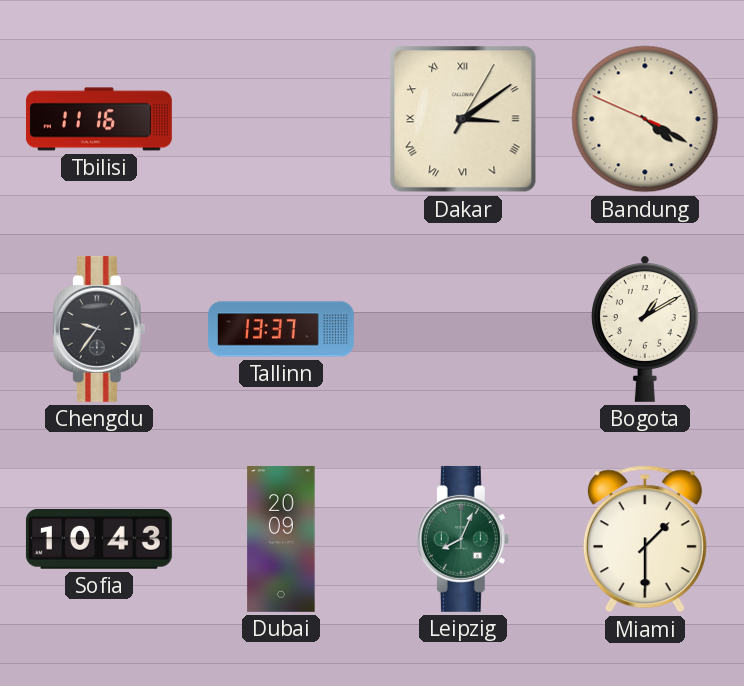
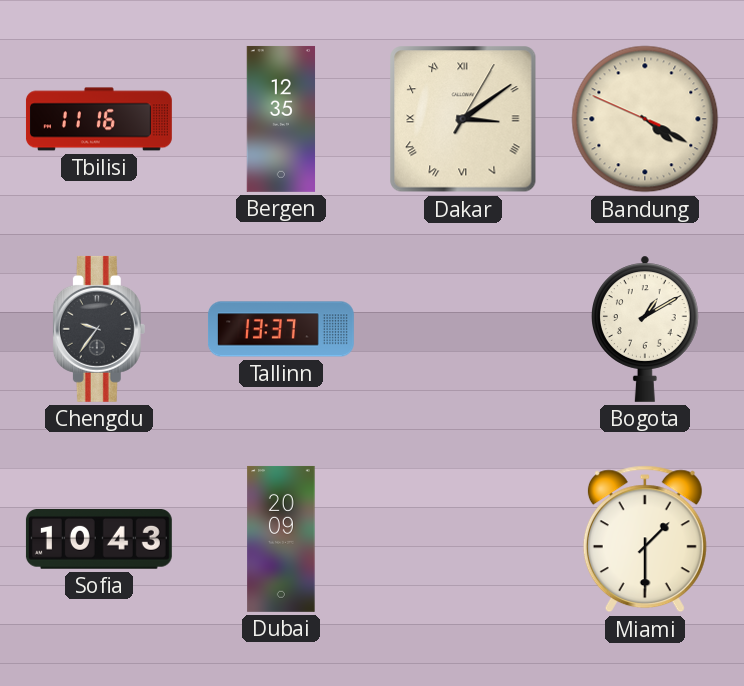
Bergen: none -> 12:35
Leipzig: 8:04 -> none
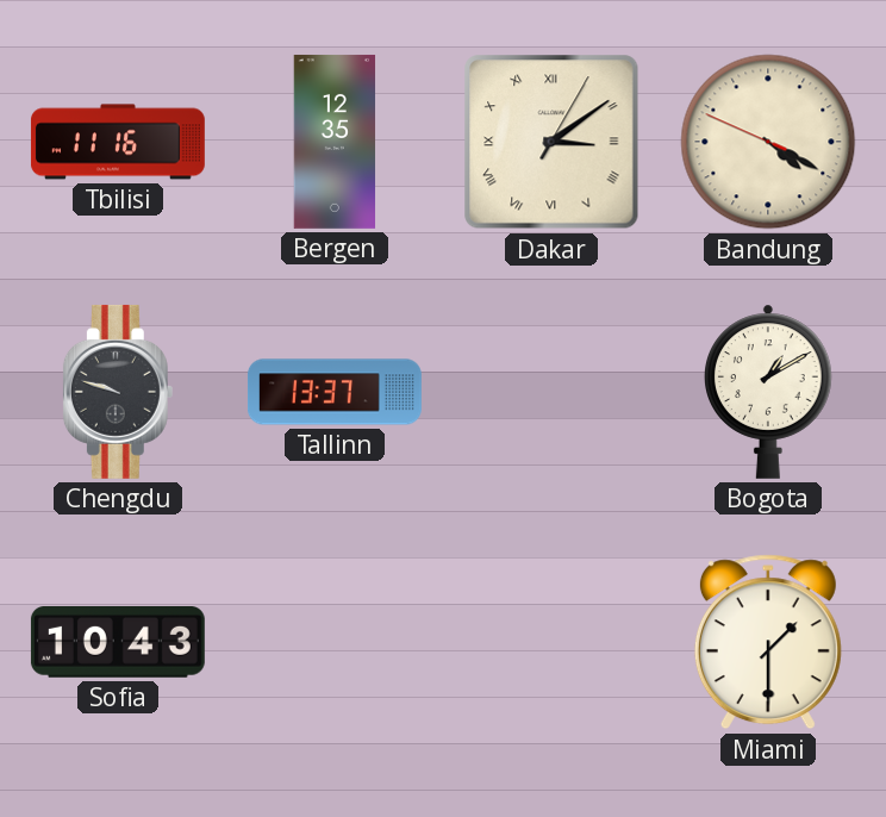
Chengdu: 9:36 -> 9:48
Dubai: 20:09 -> none
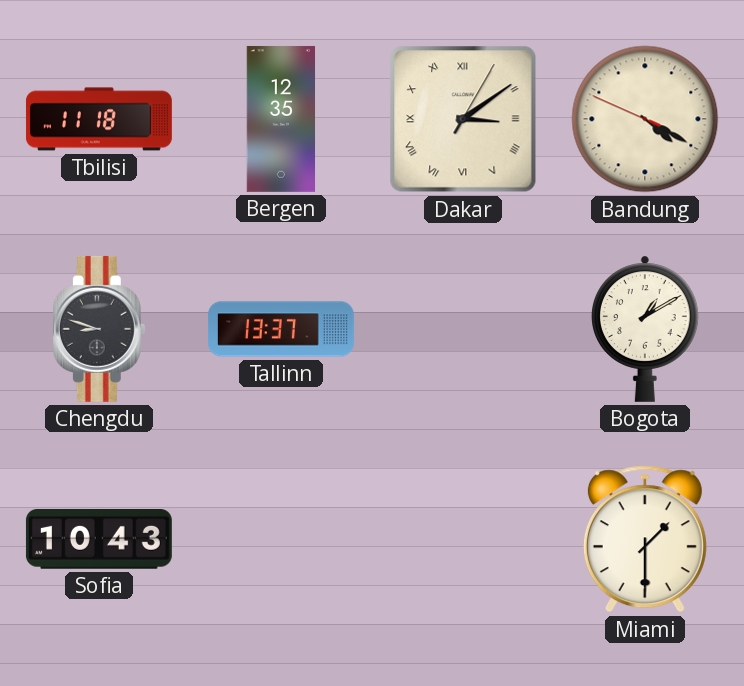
Tbilisi: 11:16 -> 11:18
Chengdu: 9:48 -> 8:48
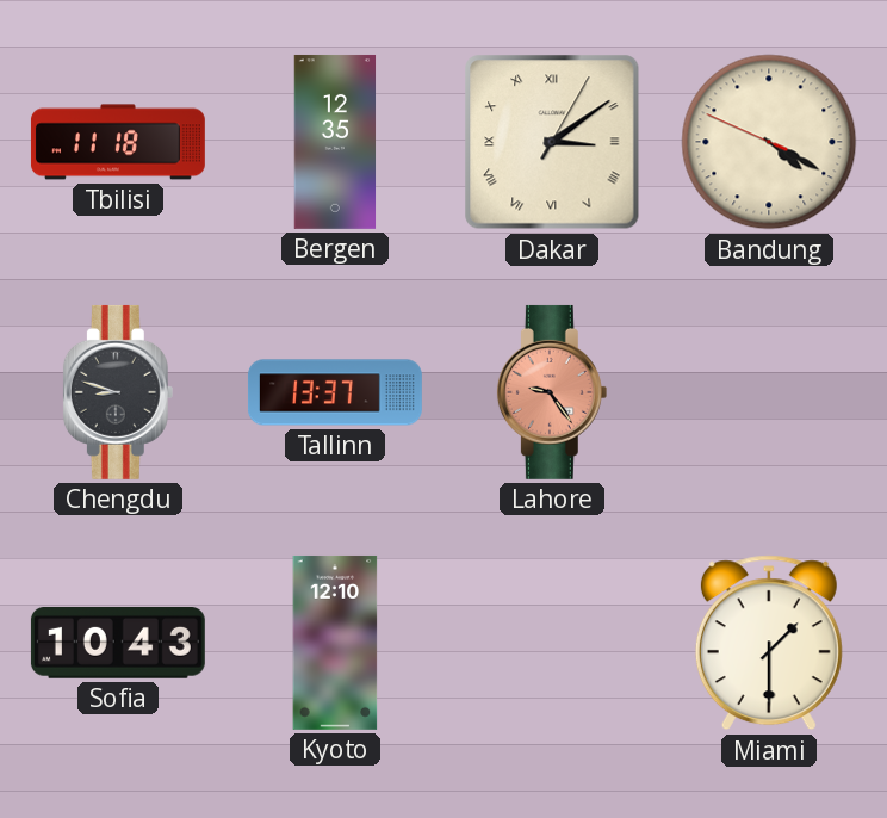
Lahore: none -> 9:24
Bogota: 1:10 -> none
Kyoto: none -> 12:10
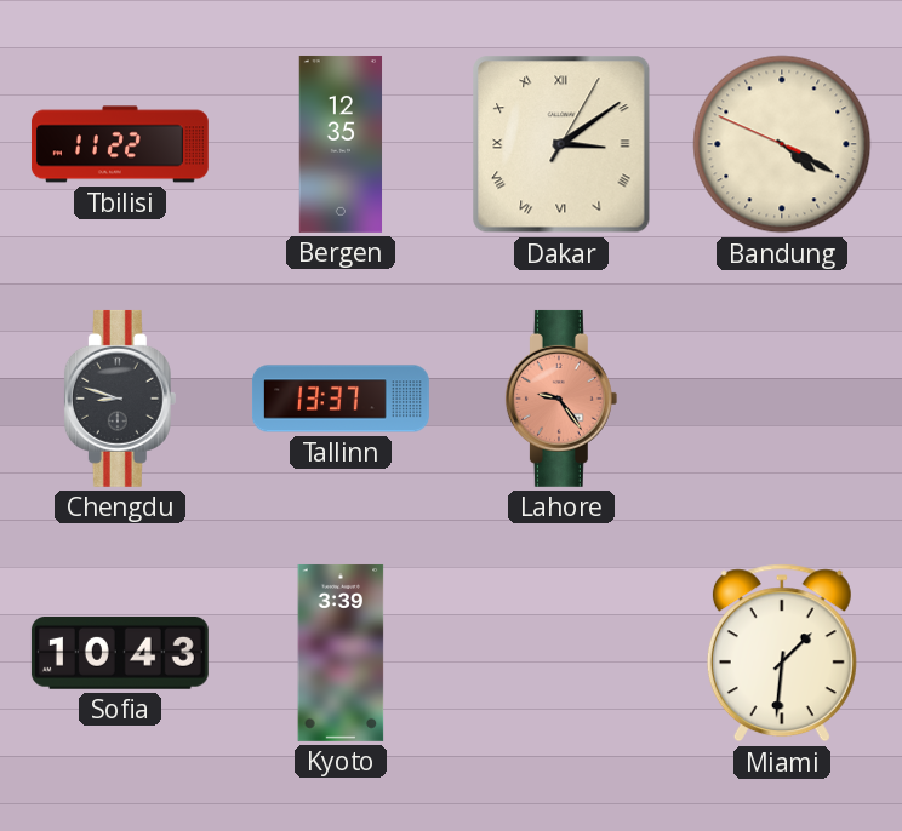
Tbilisi: 11:18 -> 11:22
Kyoto: 12:10 -> 3:39
Miami: 1:30 -> 1:31
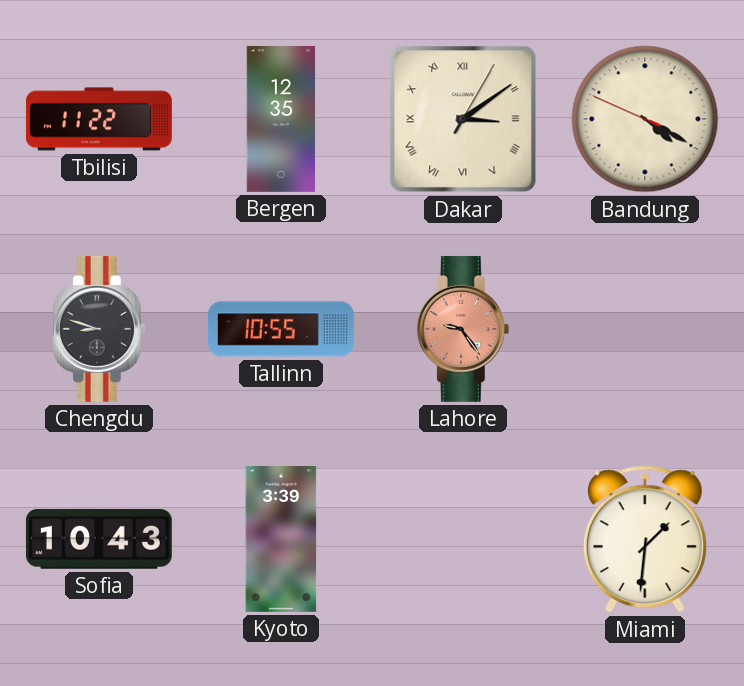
Tallinn: 13:37 -> 10:55
